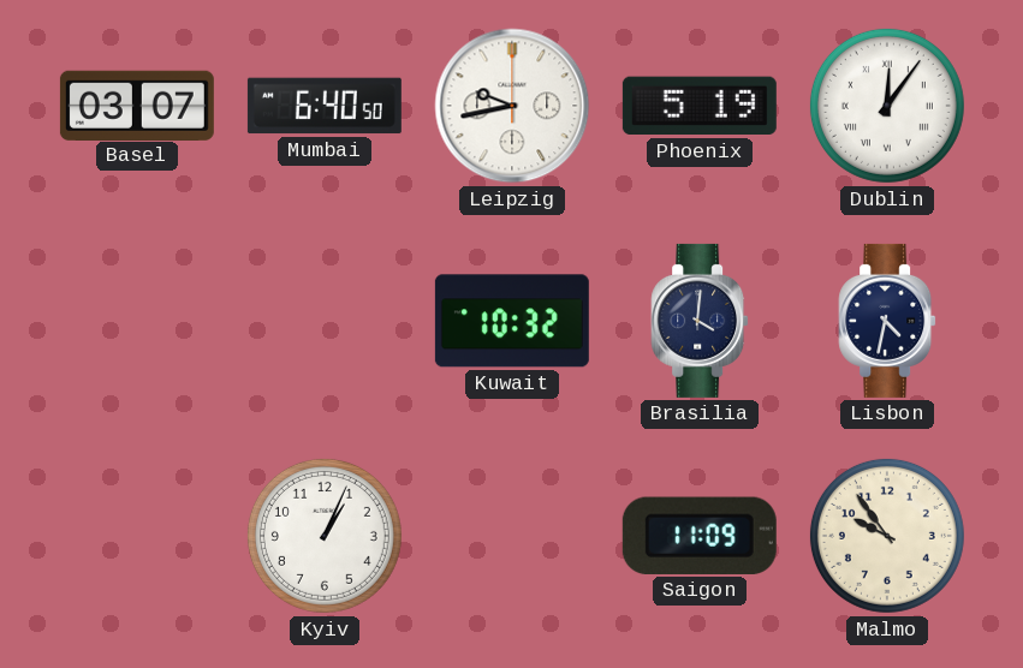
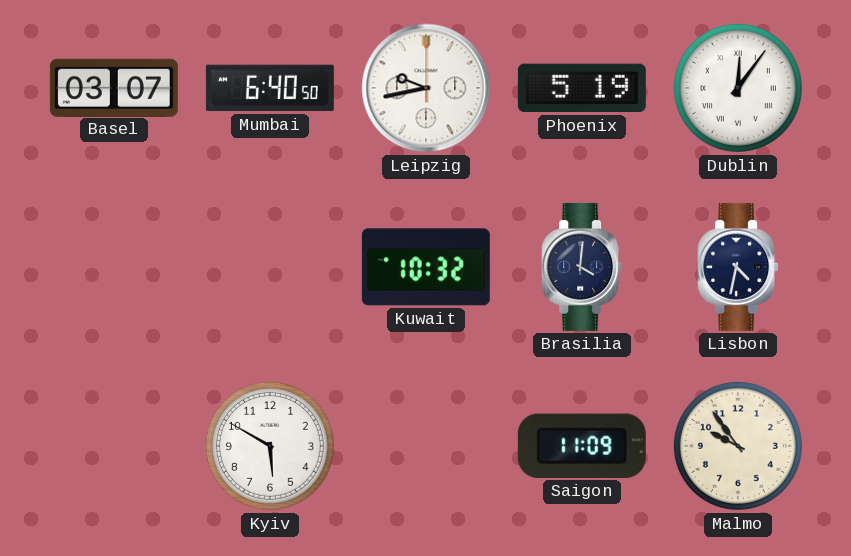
Kyiv: 1:04 -> 5:50
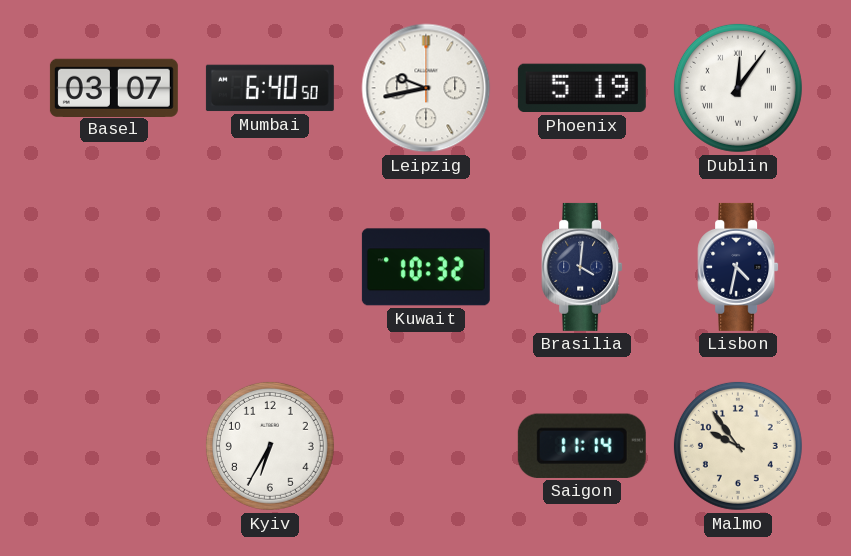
Kyiv: 5:50 -> 6:35
Saigon: 11:09 -> 11:14
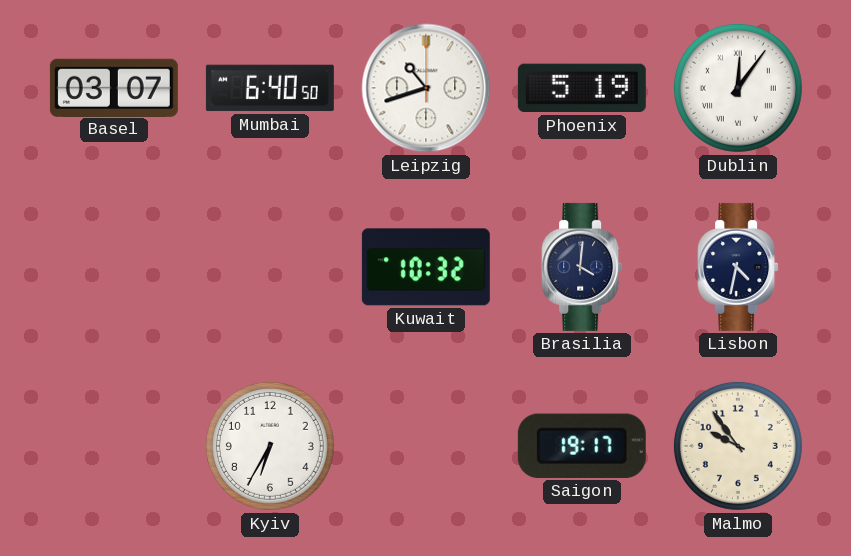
Leipzig: 9:43 -> 10:42
Saigon: 11:14 -> 19:17
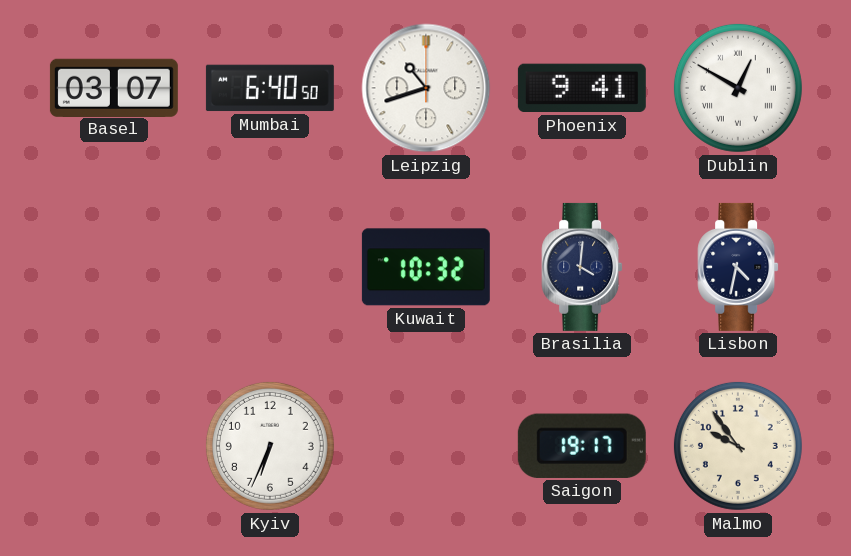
Phoenix: 5:19 -> 9:41
Dublin: 12:06 -> 12:50
Kyiv: 6:35 -> 6:34
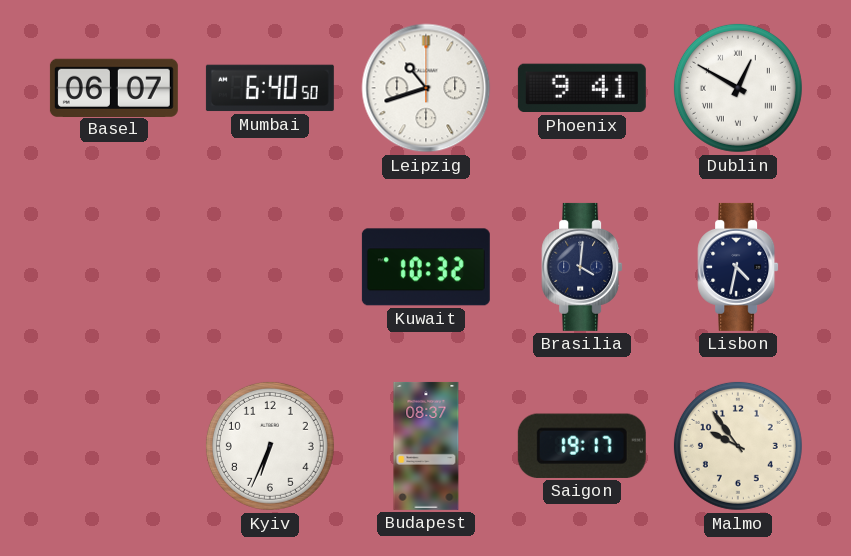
Basel: 03:07 -> 06:07
Budapest: none -> 08:37
